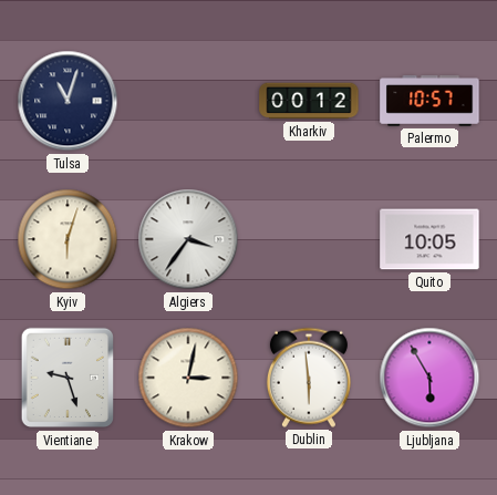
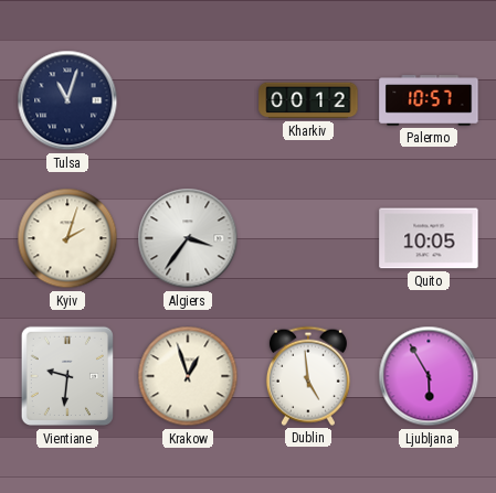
Kyiv: 6:03 -> 2:03
Vientiane: 9:27 -> 9:31
Krakow: 3:02 -> 12:57
Dublin: 5:59 -> 4:59
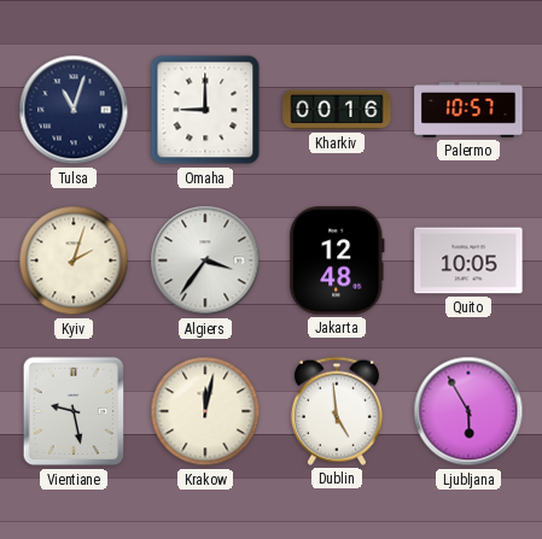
Omaha: none -> 9:00
Kharkiv: 00:12 -> 00:16
Jakarta: none -> 12:48
Vientiane: 9:31 -> 9:28
Krakow: 12:57 -> 12:02
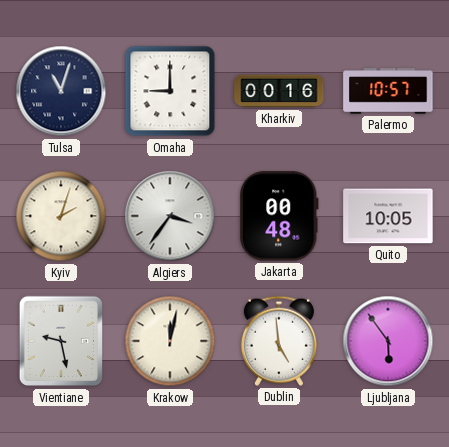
Jakarta: 12:48 -> 00:48
Ljubljana: 5:55 -> 5:54
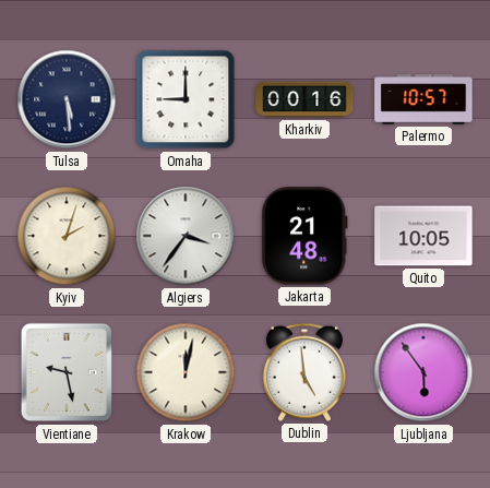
Tulsa: 11:03 -> 5:29
Jakarta: 00:48 -> 21:48
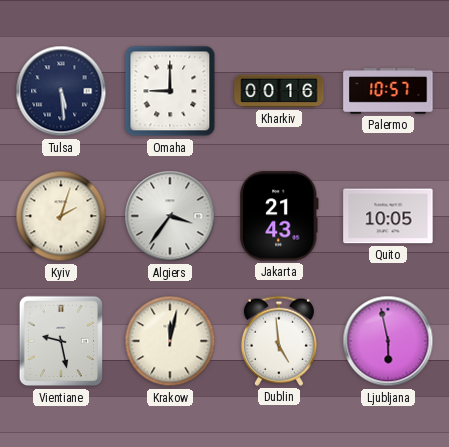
Jakarta: 21:48 -> 21:43
Ljubljana: 5:54 -> 5:58
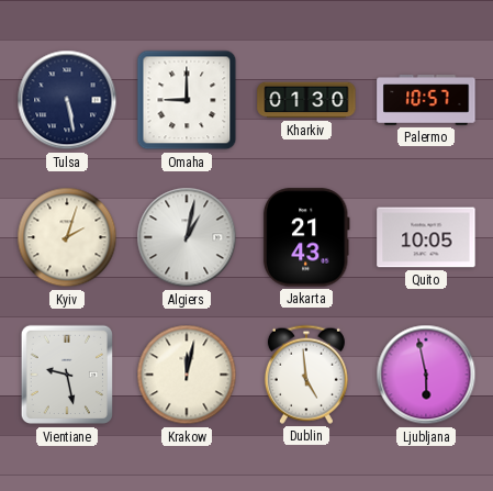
Tulsa: 5:29 -> 5:28
Kharkiv: 00:16 -> 01:30
Algiers: 3:36 -> 1:02
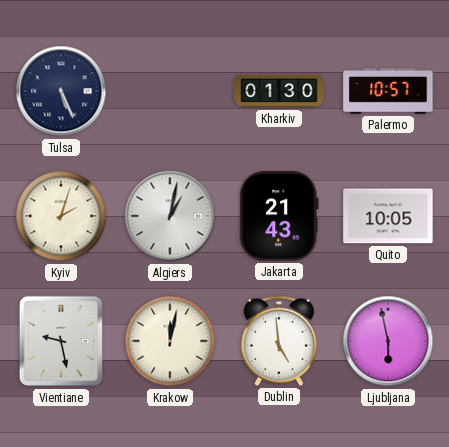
Tulsa: 5:28 -> 5:26
Omaha: 9:00 -> none
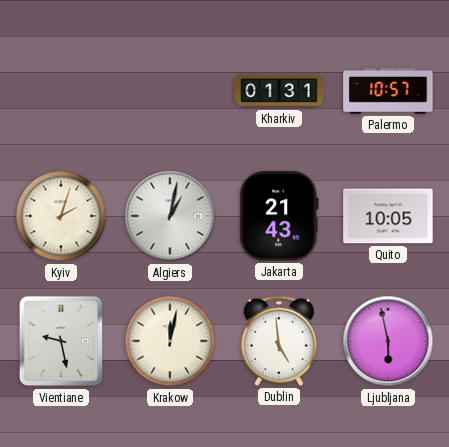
Tulsa: 5:26 -> none
Kharkiv: 01:30 -> 01:31
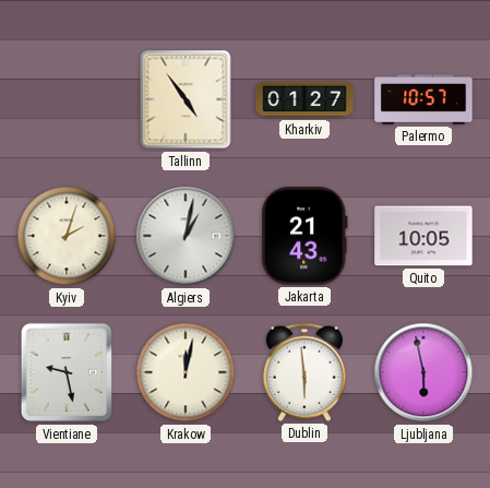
Tallinn: none -> 4:54
Kharkiv: 01:31 -> 01:27
Dublin: 4:59 -> 5:59
